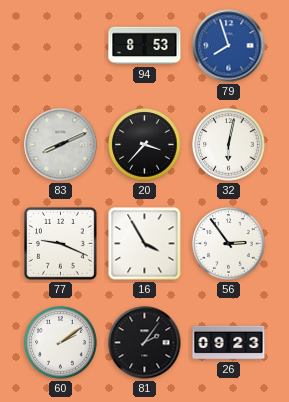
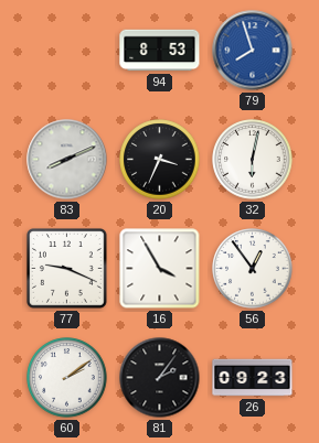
20: 3:37 -> 3:34
56: 2:54 -> 12:54
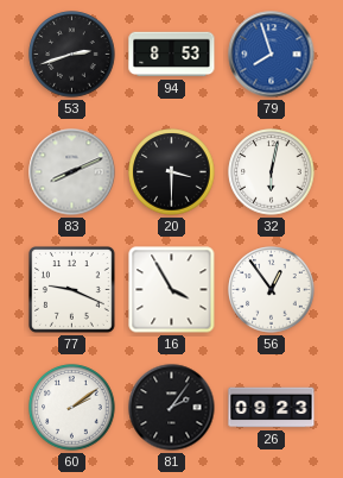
53: none -> 2:42
20: 3:34 -> 3:30
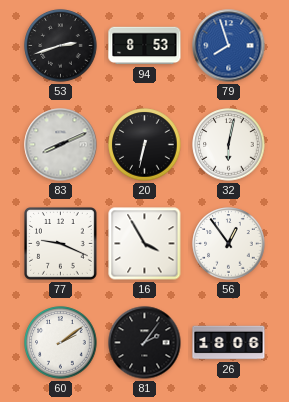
20: 3:30 -> 6:32
26: 09:23 -> 18:06
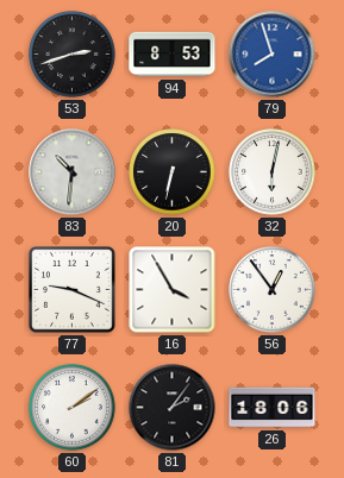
83: 8:11 -> 10:31
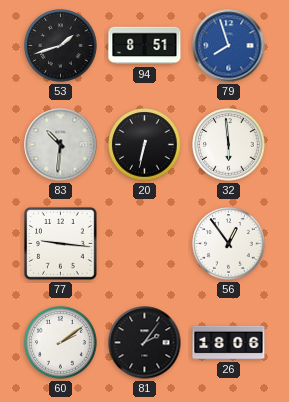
53: 2:42 -> 1:42
94: 8:53 -> 8:51
32: 6:02 -> 5:59
77: 9:19 -> 9:16
16: 3:55 -> none
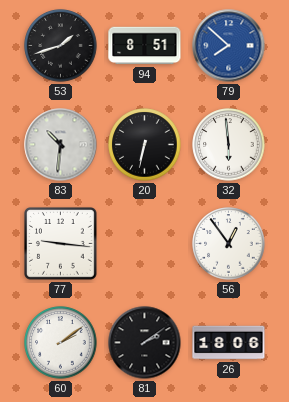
79: 7:57 -> 7:52
81: 2:06 -> 2:09
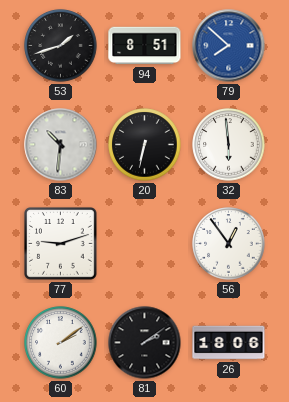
77: 9:16 -> 9:12
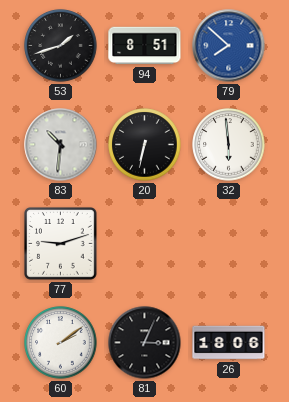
56: 12:54 -> none
81: 2:09 -> 3:04
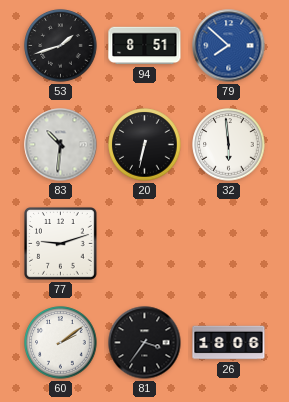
81: 3:04 -> 3:36
